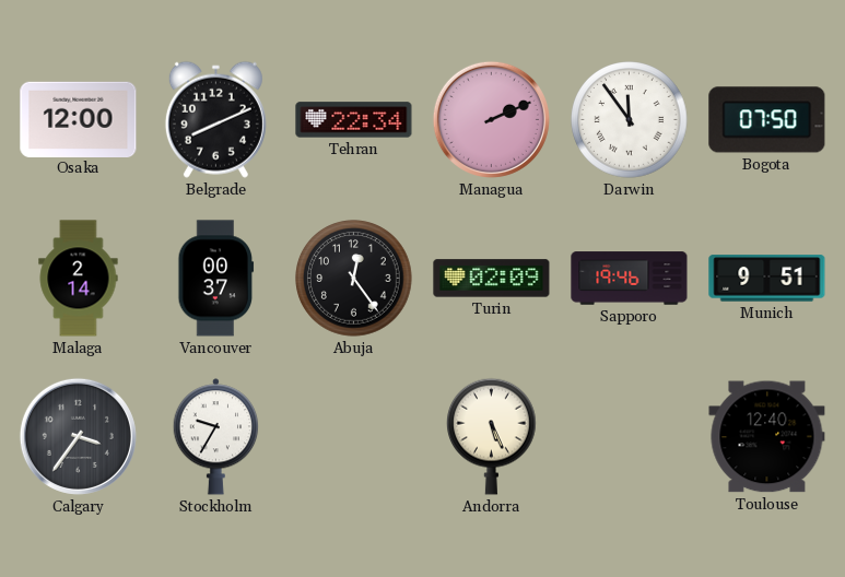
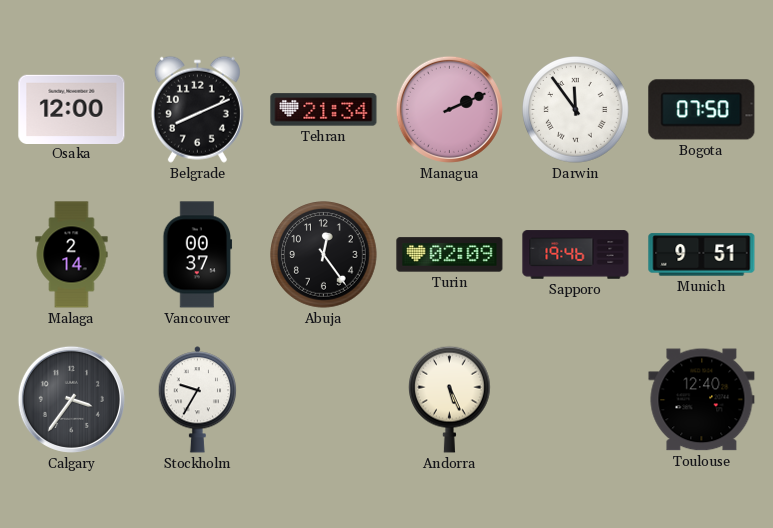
Tehran: 22:34 -> 21:34
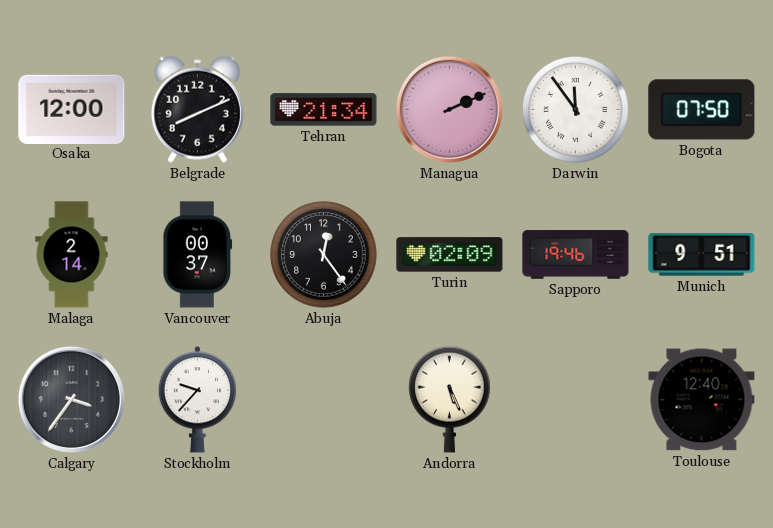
Stockholm: 9:35 -> 9:37
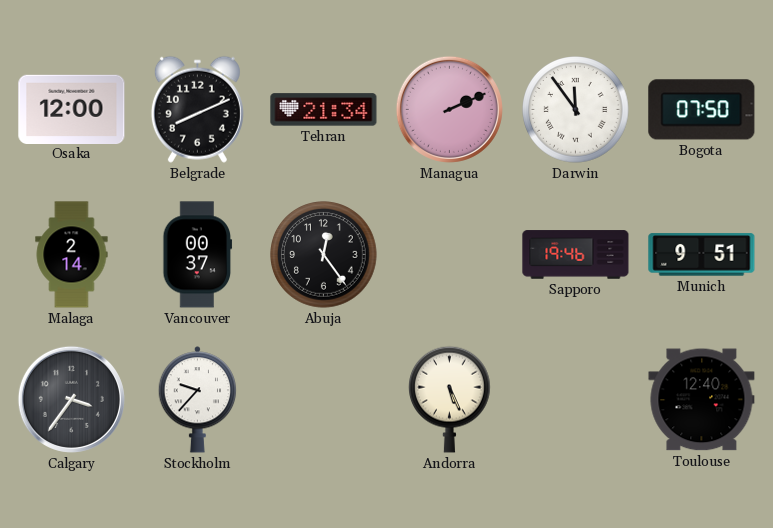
Turin: 02:09 -> none
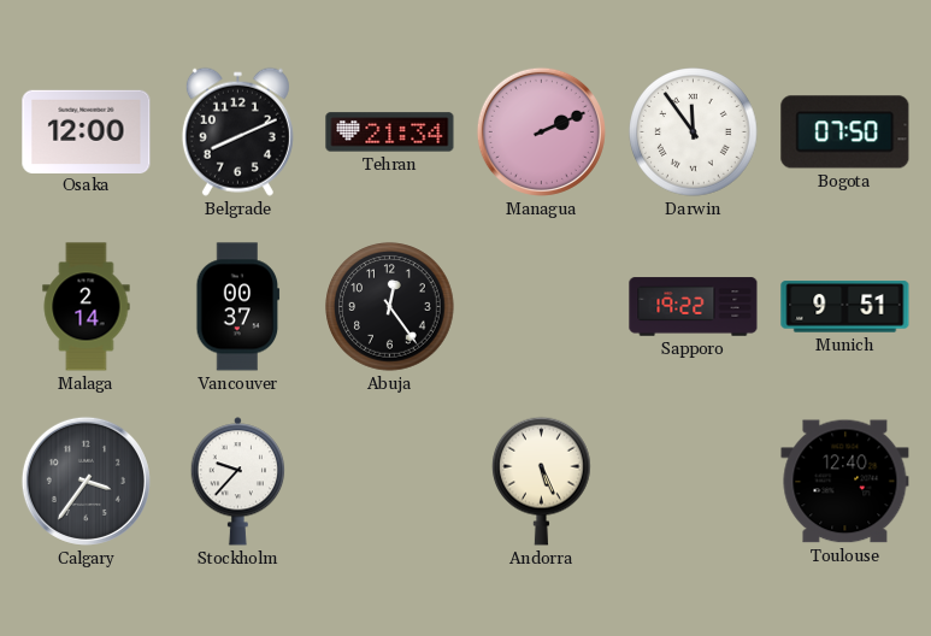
Sapporo: 19:46 -> 19:22
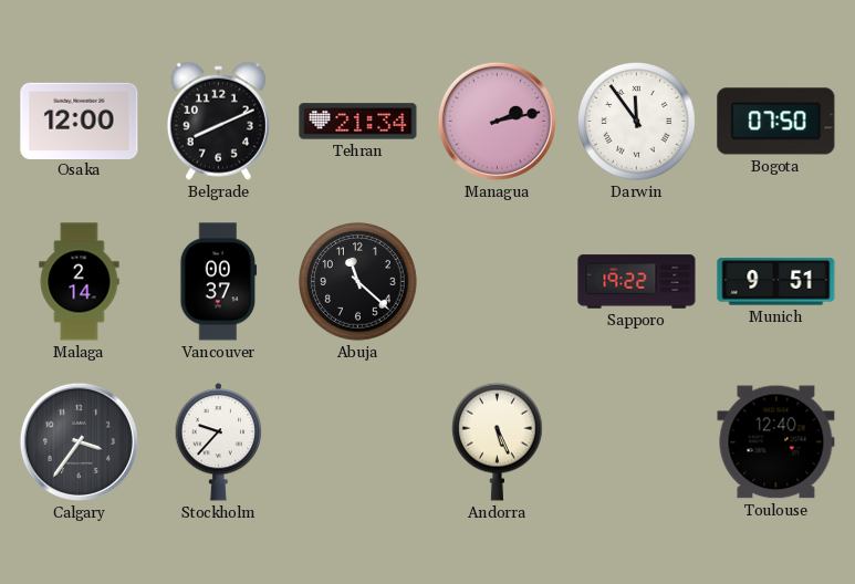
Managua: 2:11 -> 2:13
Abuja: 12:24 -> 11:22
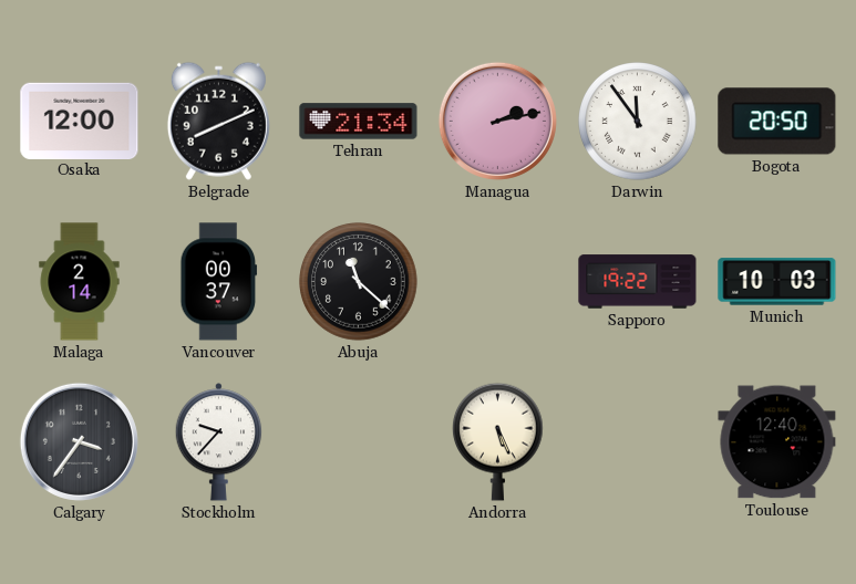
Bogota: 07:50 -> 20:50
Munich: 9:51 -> 10:03
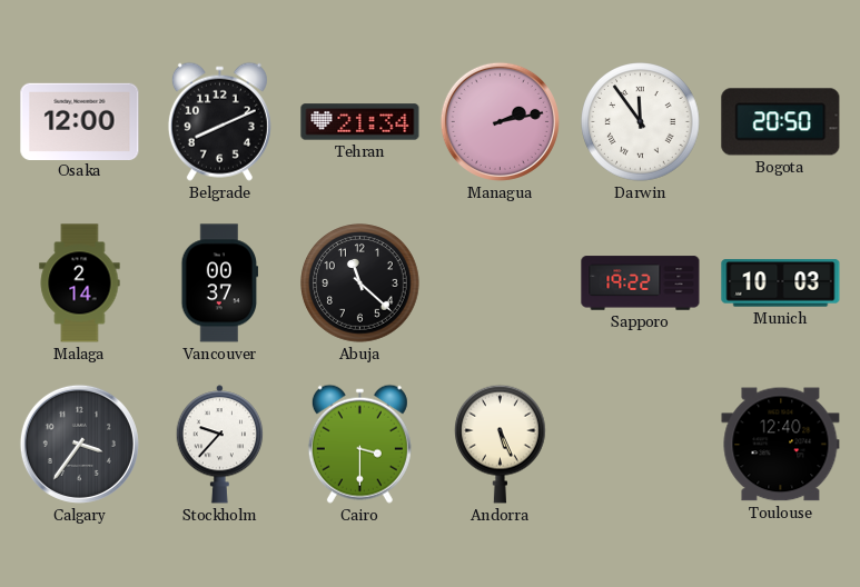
Cairo: none -> 3:30
